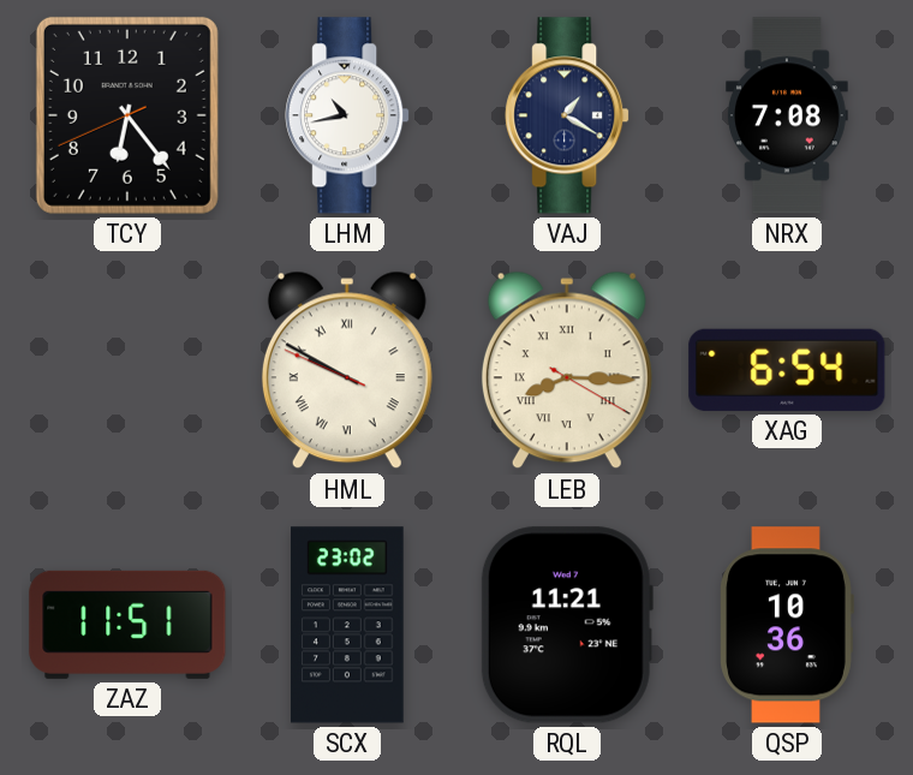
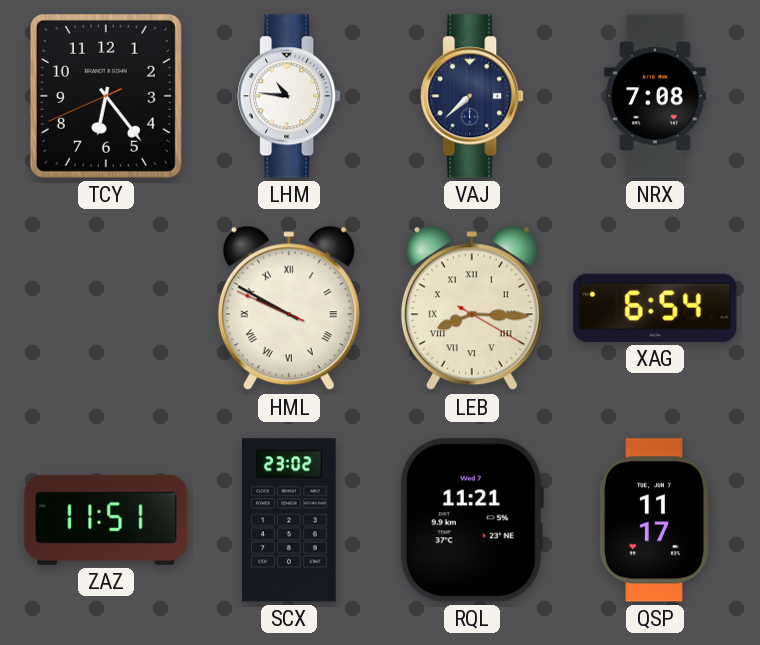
LHM: 10:43 -> 10:46
VAJ: 1:20 -> 7:38
QSP: 10:36 -> 11:17
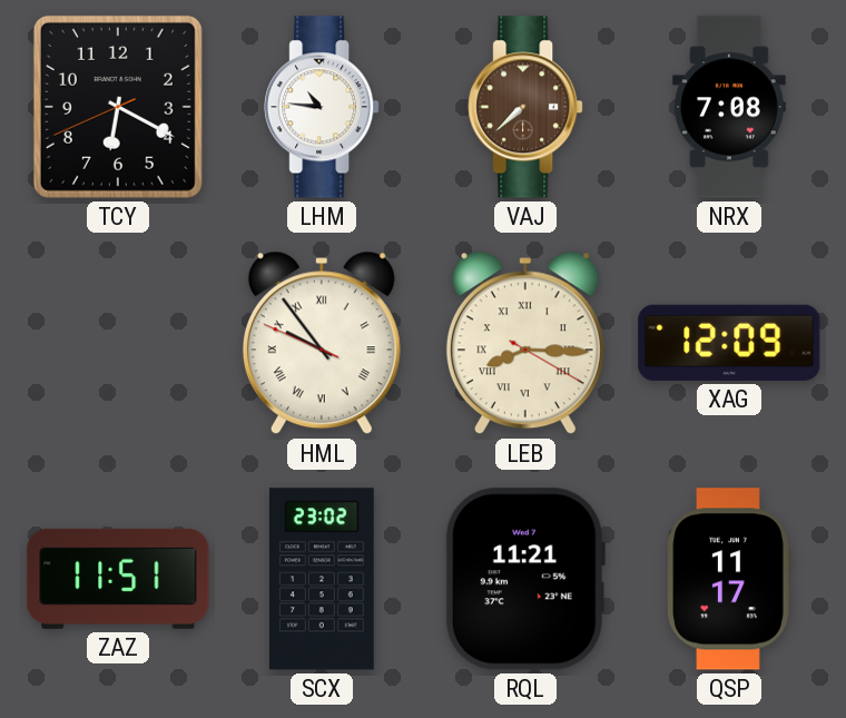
TCY: 6:23 -> 6:19
VAJ dial: navy -> brown
HML: 9:49 -> 9:53
XAG: 6:54 -> 12:09
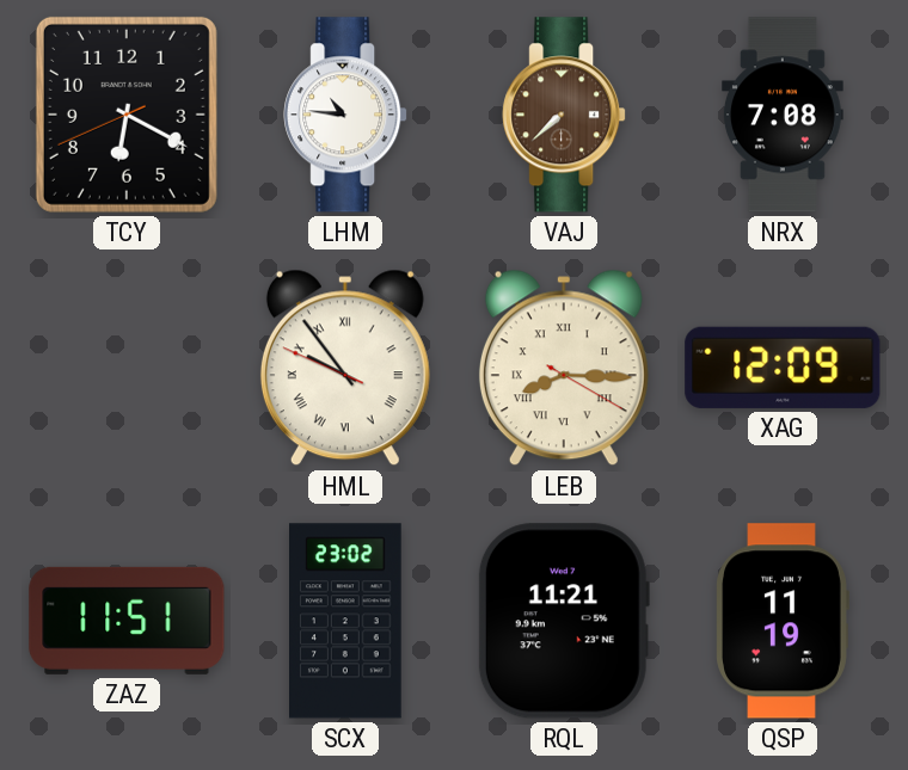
QSP: 11:17 -> 11:19
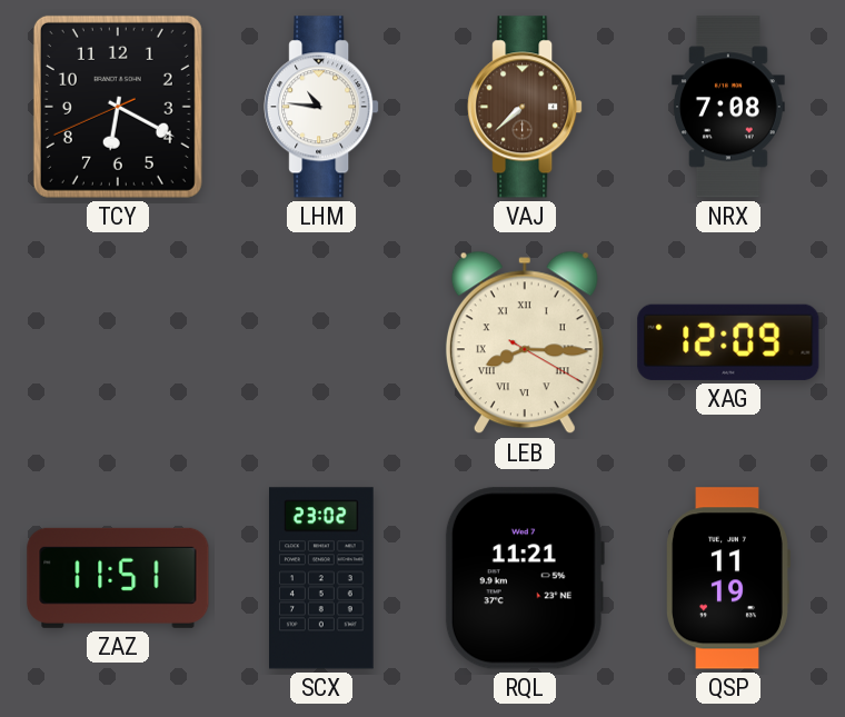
HML: 9:53 -> none
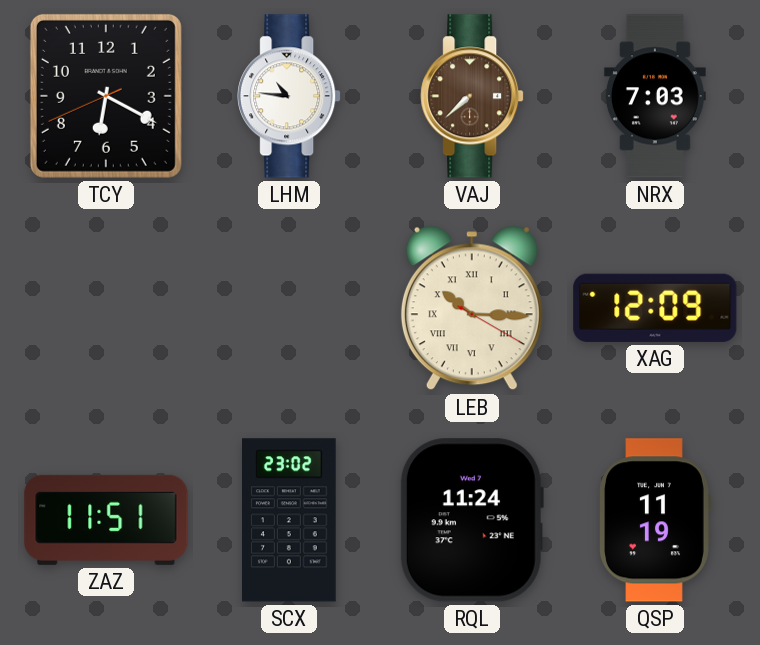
NRX: 7:08 -> 7:03
LEB: 8:15 -> 10:15
RQL: 11:21 -> 11:24
